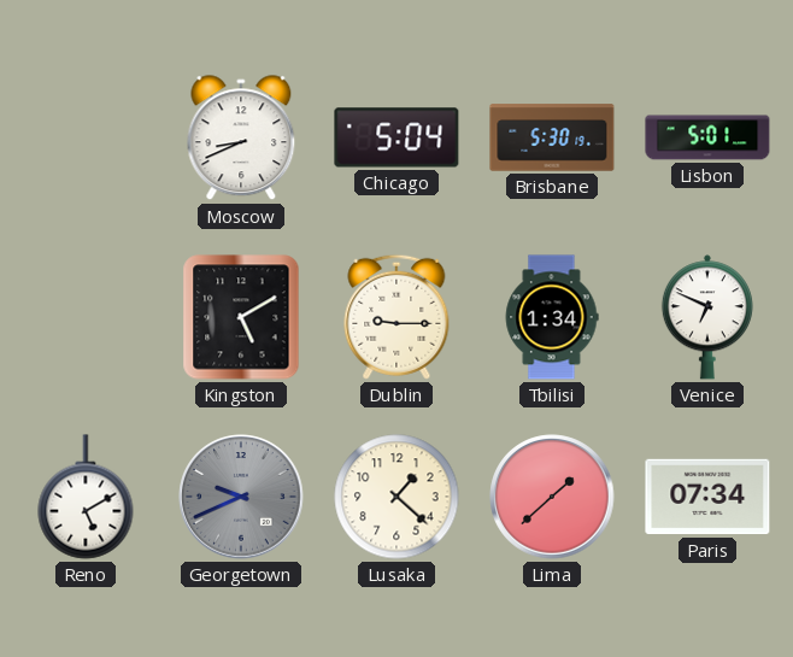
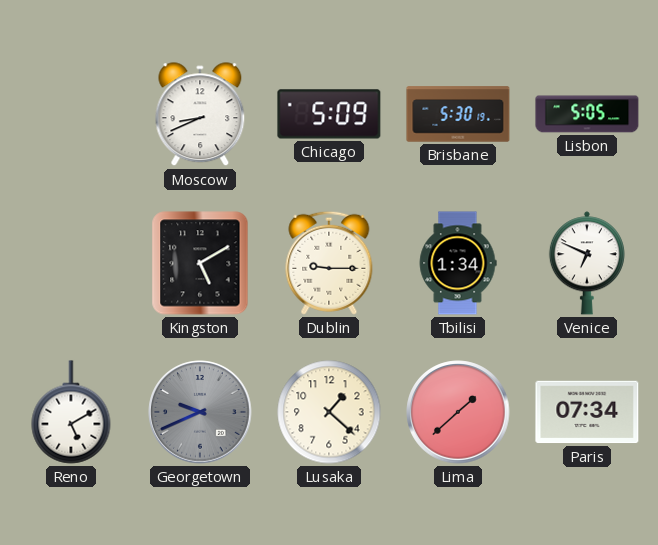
Chicago: 5:04 -> 5:09
Lisbon: 5:01 -> 5:05
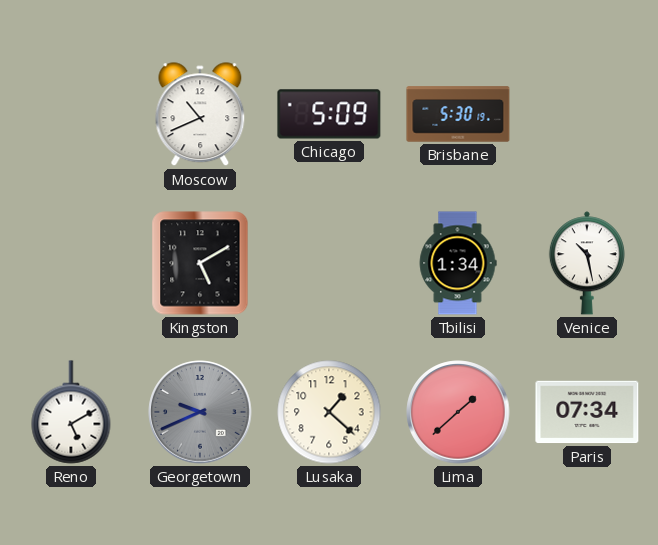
Moscow: 8:41 -> 10:41
Lisbon: 5:05 -> none
Dublin: 9:15 -> none
Venice: 6:49 -> 10:28
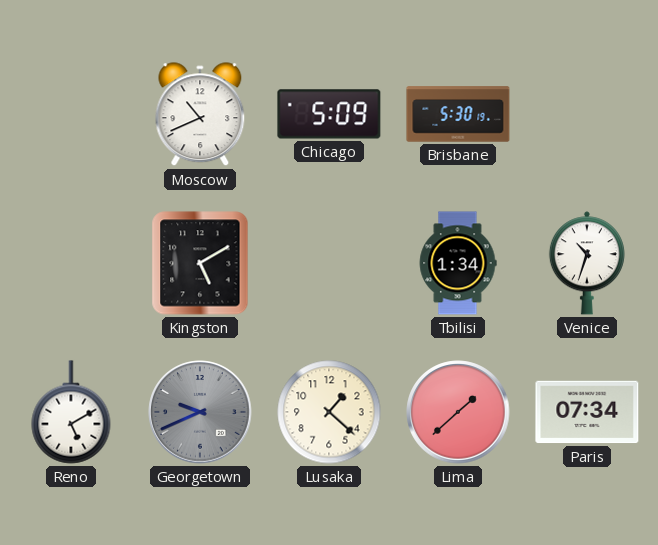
Venice: 10:28 -> 10:33
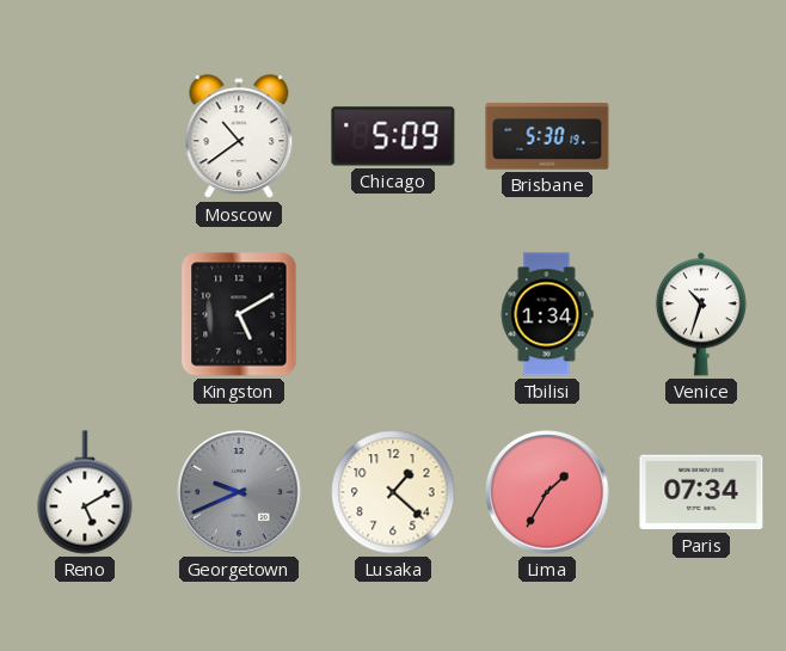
Moscow: 10:41 -> 10:39
Lima: 1:38 -> 1:35
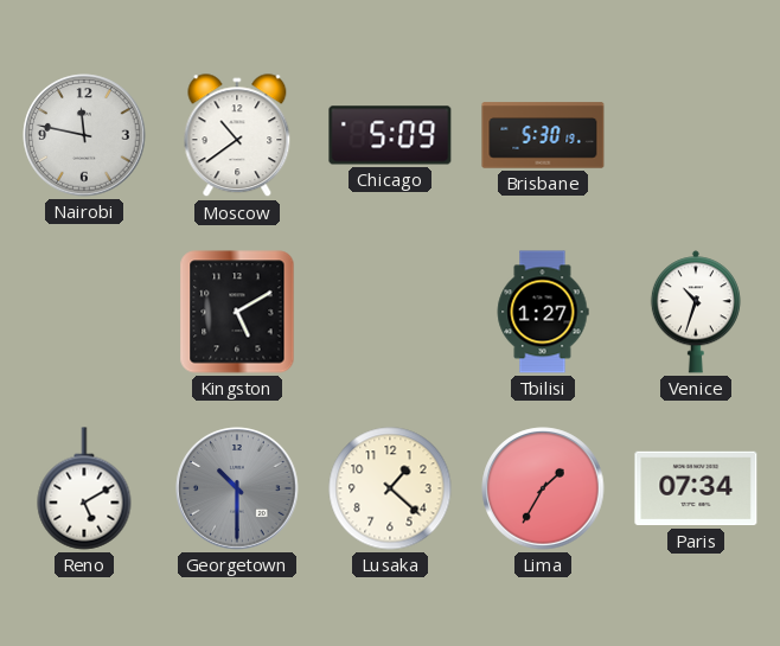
Nairobi: none -> 11:47
Tbilisi: 1:34 -> 1:27
Georgetown: 9:41 -> 10:30
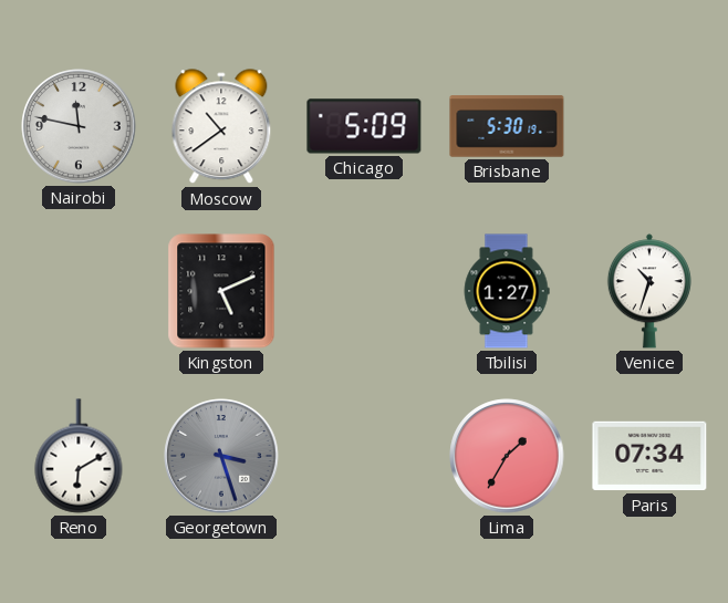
Kingston: 5:10 -> 5:11
Reno: 5:10 -> 6:10
Georgetown: 10:30 -> 3:27
Lusaka: 1:22 -> none
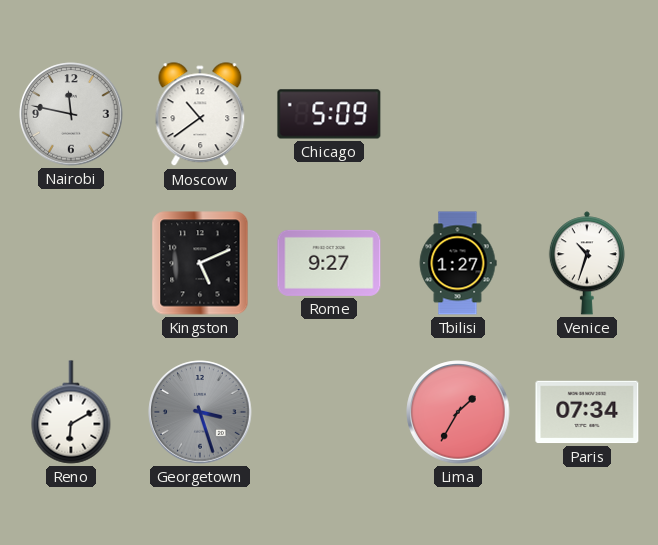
Brisbane: 5:30 -> none
Rome: none -> 9:27
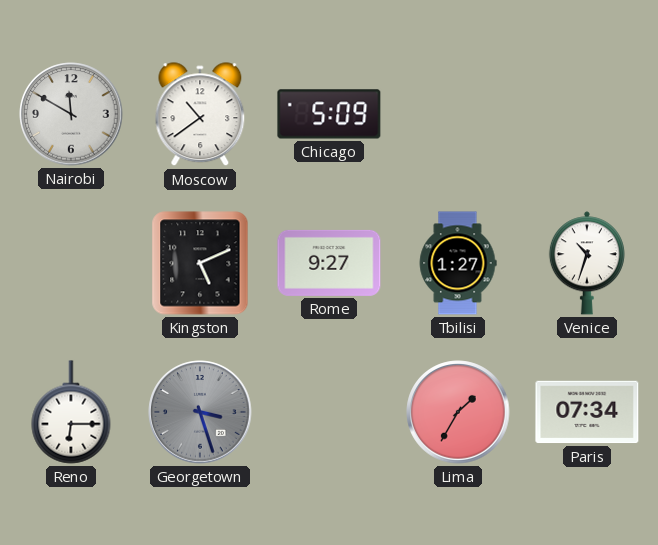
Nairobi: 11:47 -> 11:50
Reno: 6:10 -> 6:15
